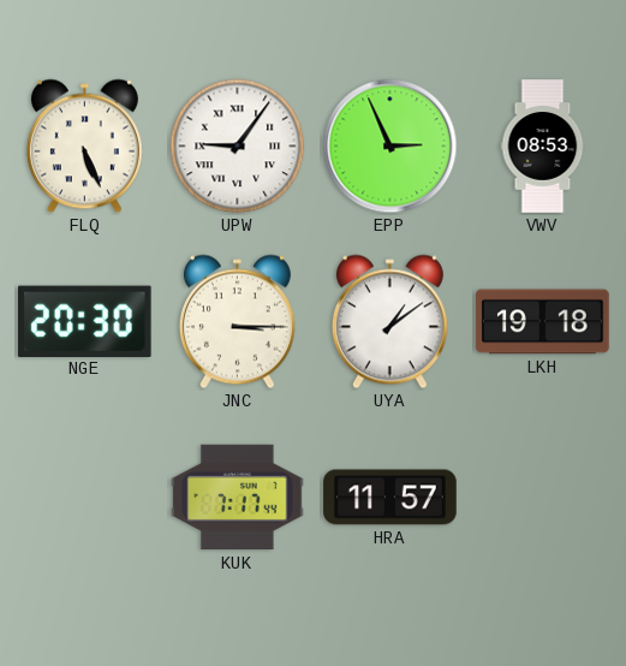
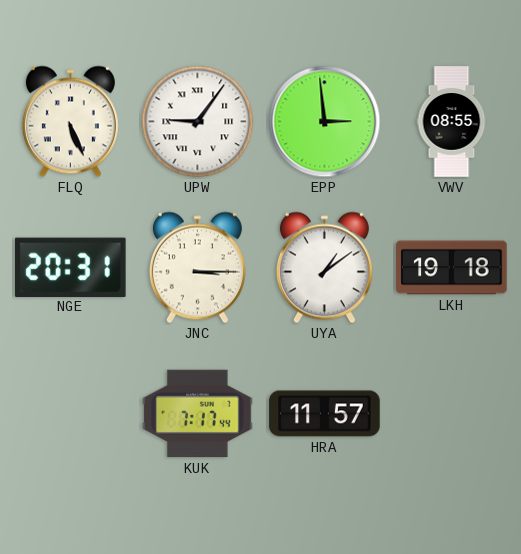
EPP: 2:56 -> 2:59
VWV: 08:53 -> 08:55
NGE: 20:30 -> 20:31
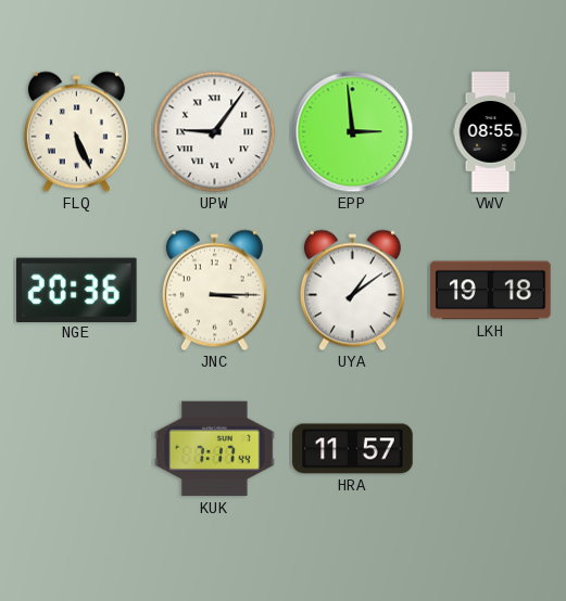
NGE: 20:31 -> 20:36
